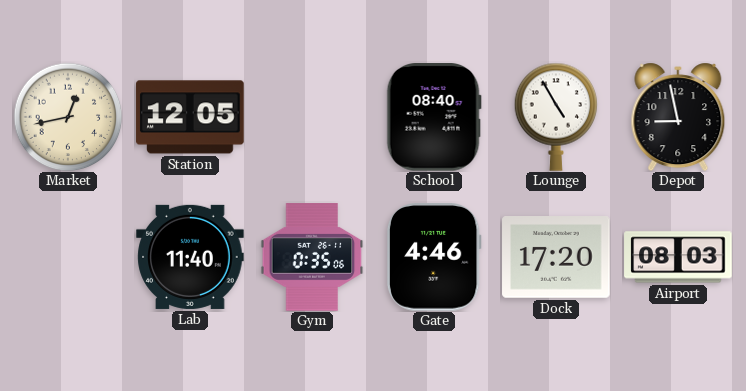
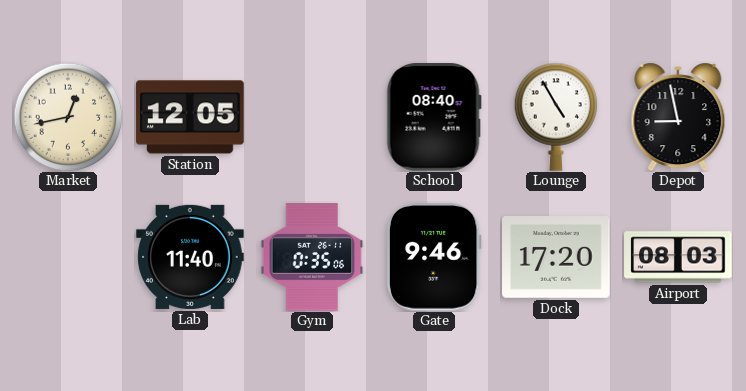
Gate: 4:46 -> 9:46
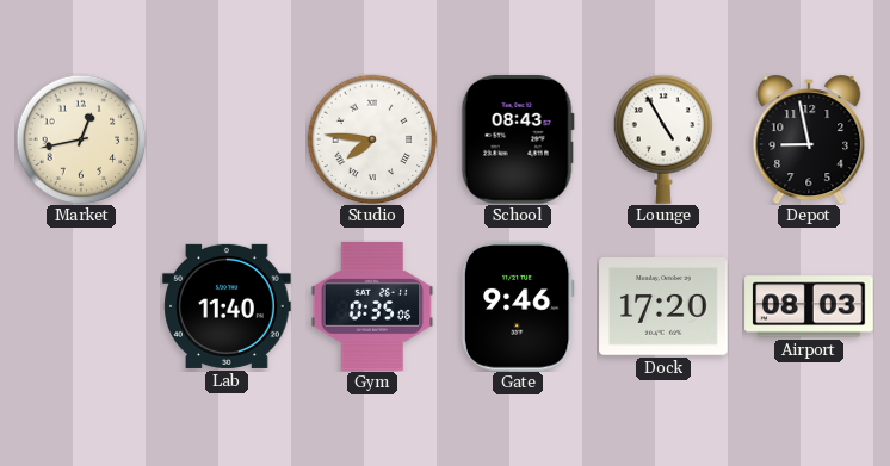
Station: 12:05 -> none
Studio: none -> 7:46
School: 08:40 -> 08:43
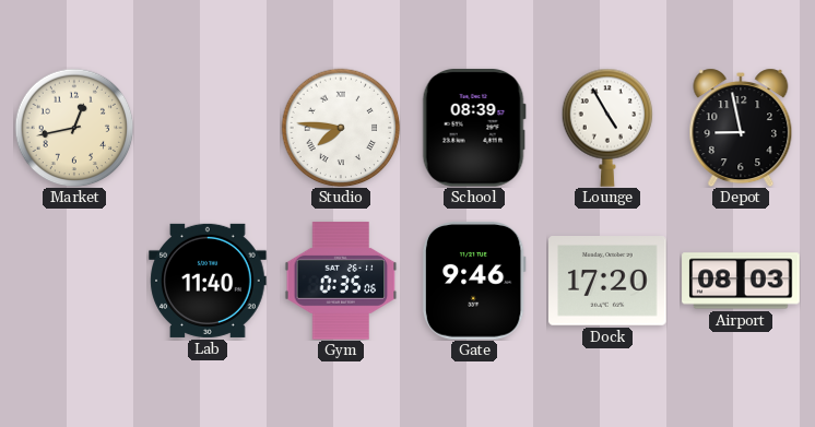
School: 08:43 -> 08:39
